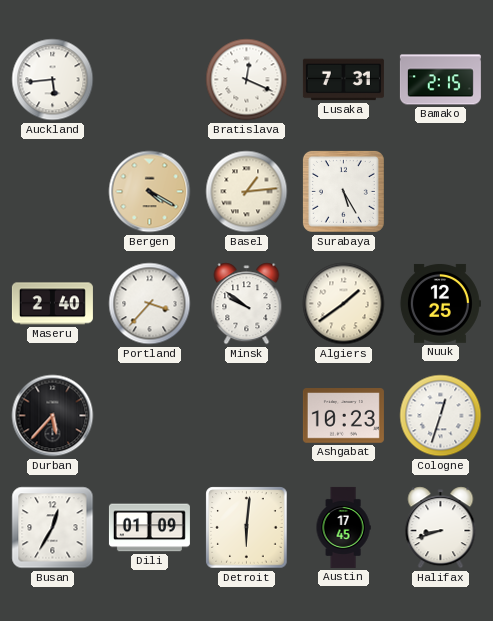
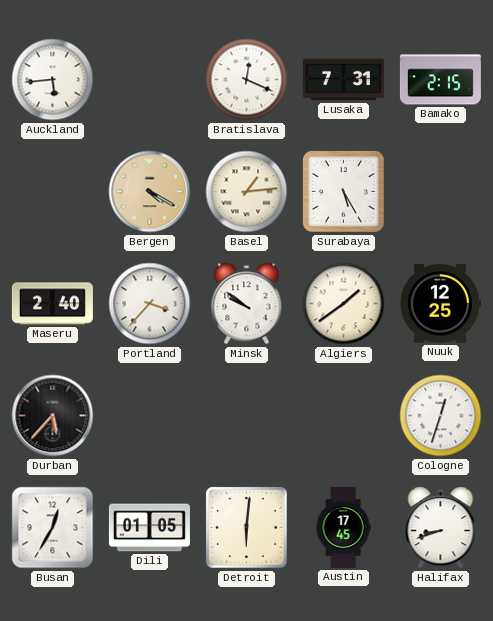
Ashgabat: 10:23 -> none
Dili: 01:09 -> 01:05
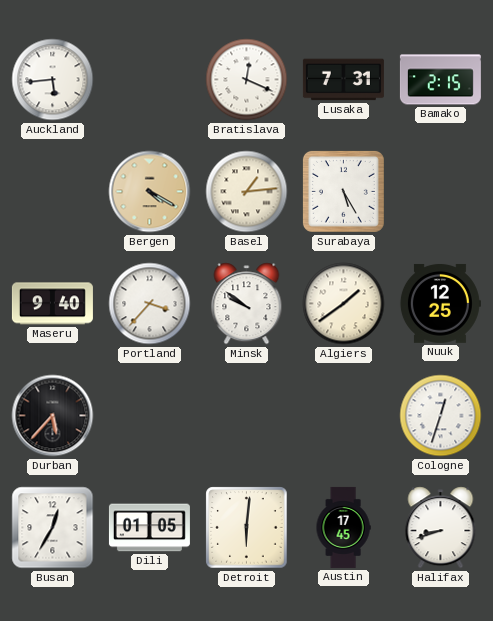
Maseru: 2:40 -> 9:40
